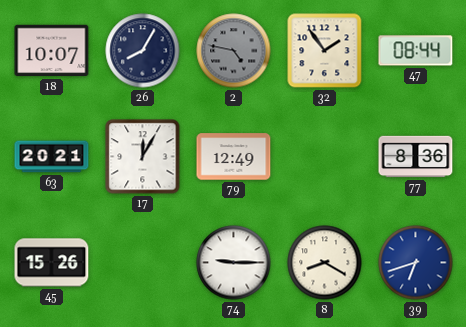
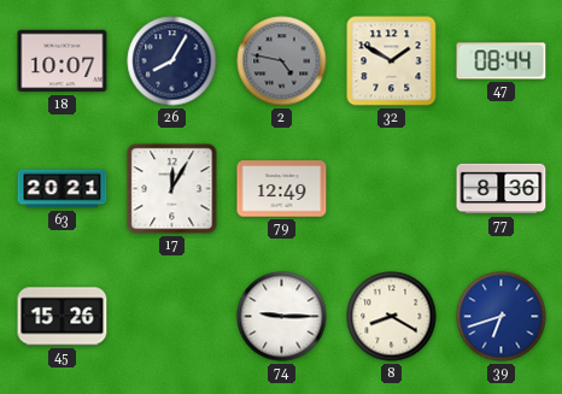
32: 1:54 -> 1:50
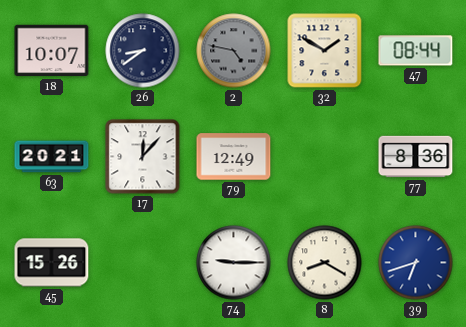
26: 8:05 -> 8:39
17: 12:05 -> 12:07
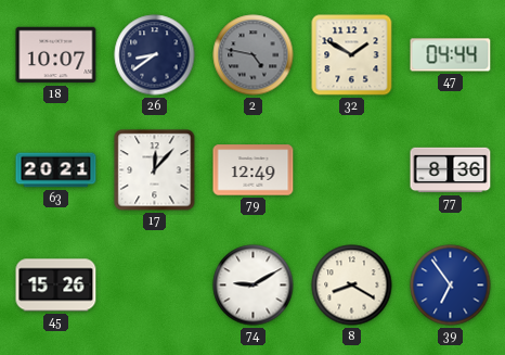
47: 08:44 -> 04:44
74: 9:15 -> 9:10
39: 6:42 -> 6:54
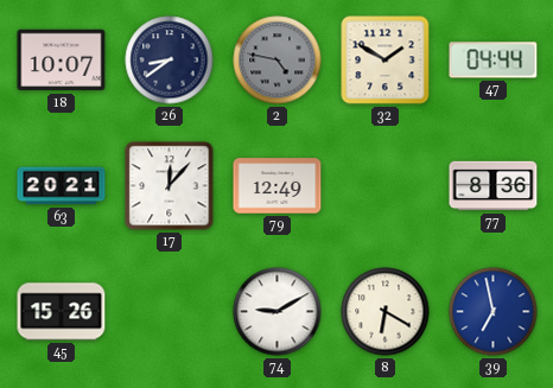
8: 8:20 -> 6:20
39: 6:54 -> 6:58
